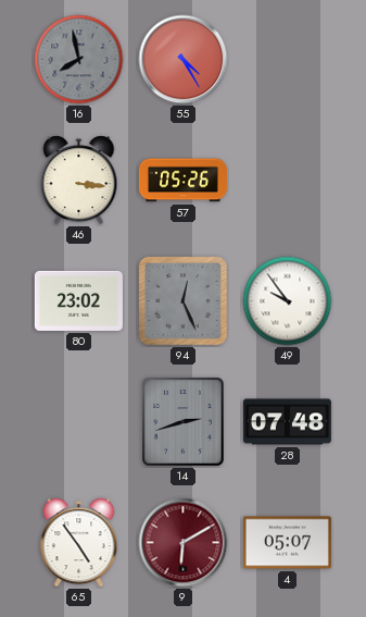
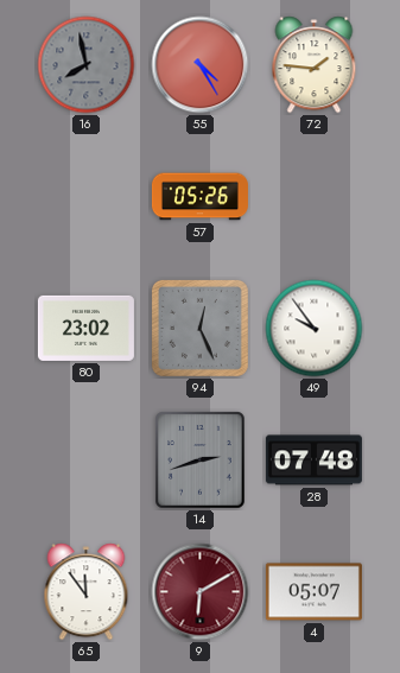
72: none -> 1:46
46: 3:16 -> none
65: 4:54 -> 11:54
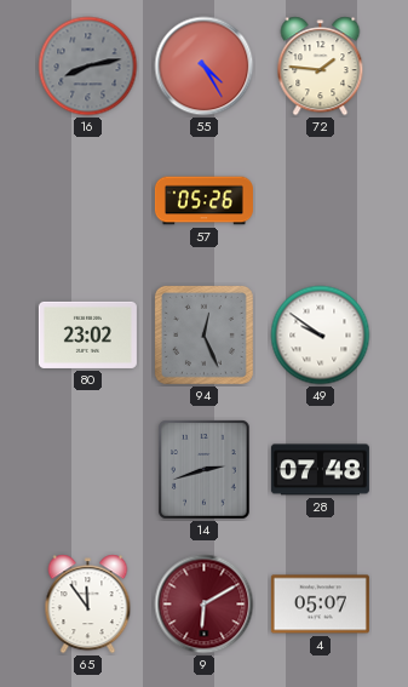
16: 7:58 -> 8:13
49: 9:54 -> 9:51
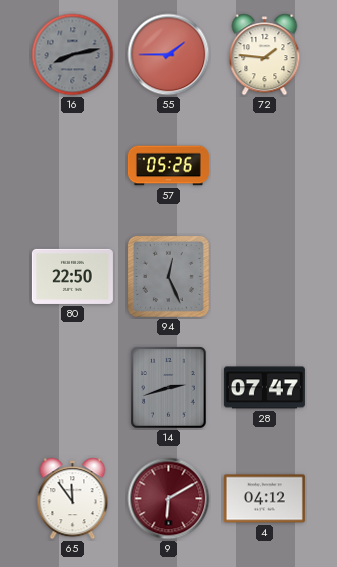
55: 4:25 -> 1:45
80: 23:02 -> 22:50
49: 9:51 -> none
28: 07:48 -> 07:47
4: 05:07 -> 04:12
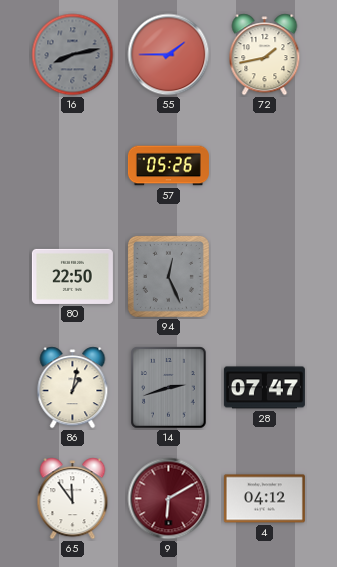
72: 1:46 -> 1:43
86: none -> 1:02
